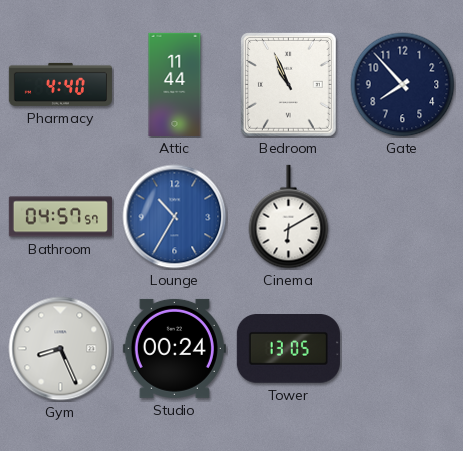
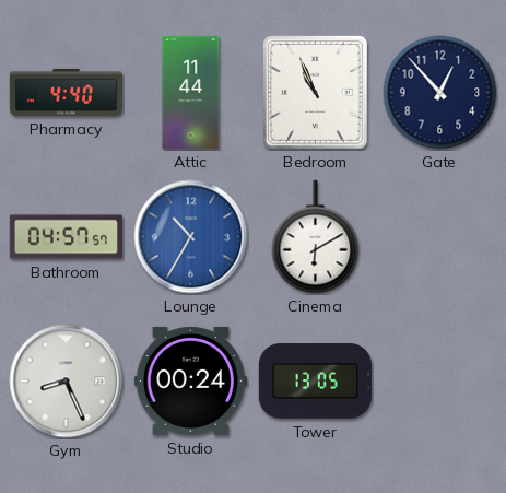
Gate: 7:53 -> 12:53
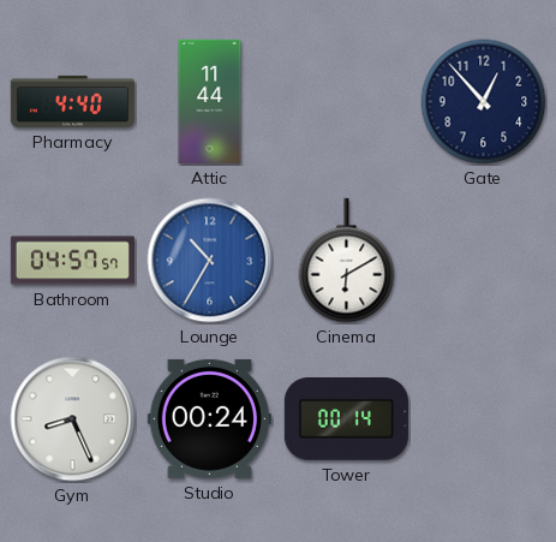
Bedroom: 10:56 -> none
Tower: 13:05 -> 00:14
